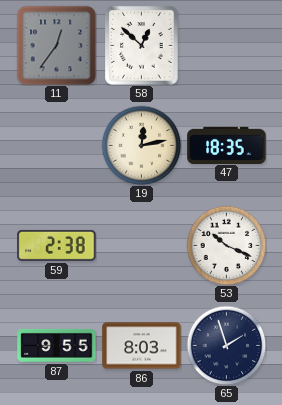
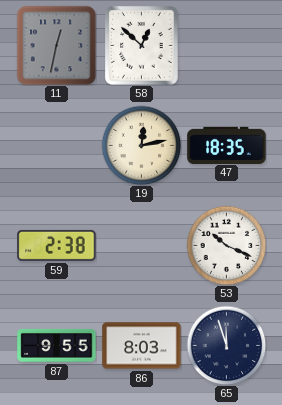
11: 12:36 -> 12:32
65: 1:57 -> 11:57
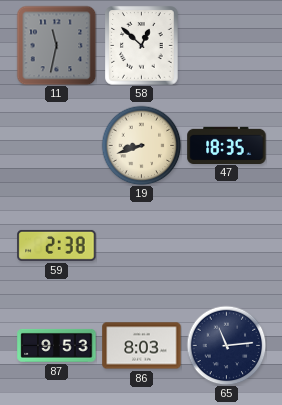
11: 12:32 -> 11:32
19: 12:13 -> 8:42
53: 10:19 -> none
87: 9:55 -> 9:53
65: 11:57 -> 11:14
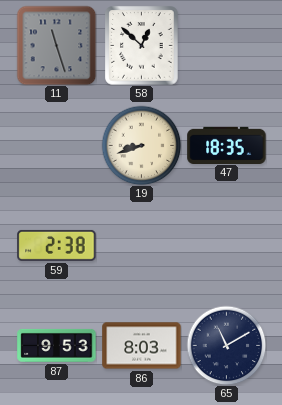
11: 11:32 -> 11:27
65: 11:14 -> 11:10
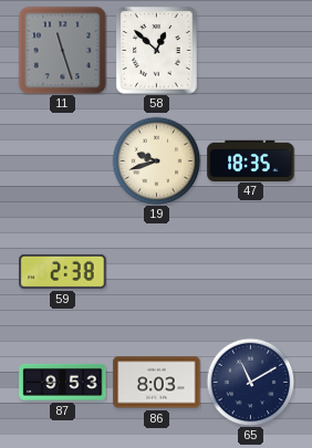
19: 8:42 -> 9:42
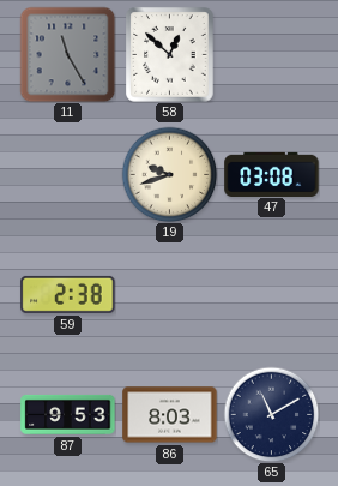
11: 11:27 -> 11:25
47: 18:35 -> 03:08
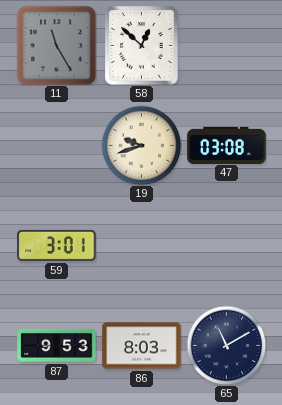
59: 2:38 -> 3:01
